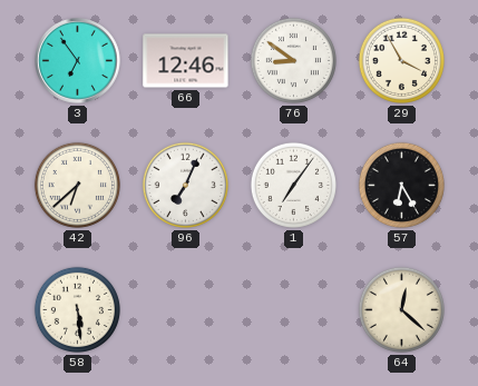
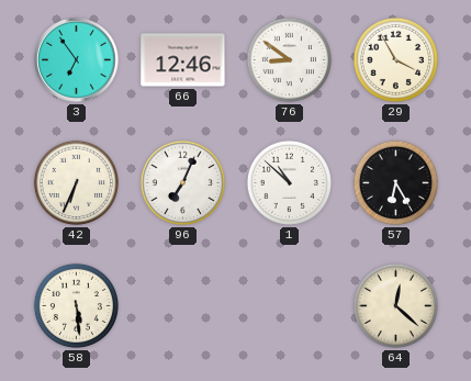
42: 6:38 -> 6:34
1: 7:06 -> 10:52
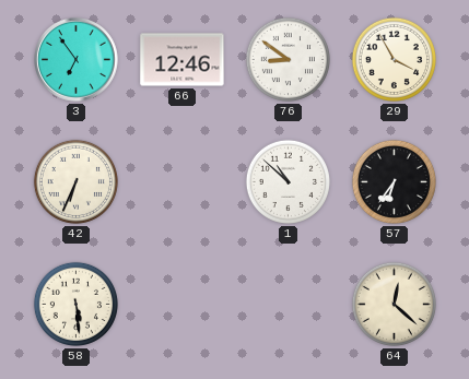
96: 7:04 -> none
57: 6:25 -> 6:36
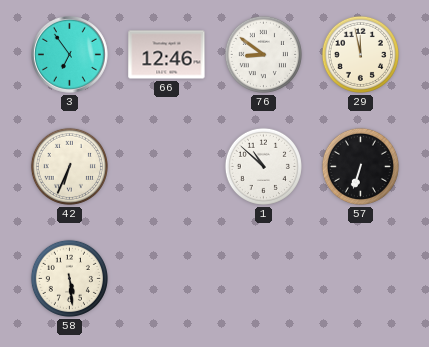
29: 3:55 -> 11:58
57: 6:36 -> 6:33
64: 12:22 -> none
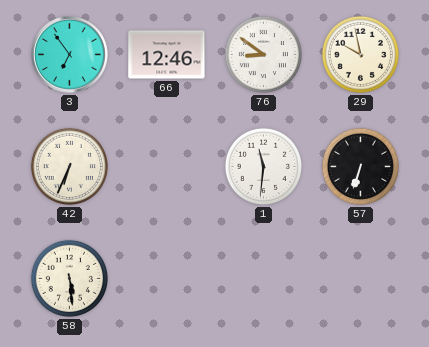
29: 11:58 -> 9:58
1: 10:52 -> 11:31
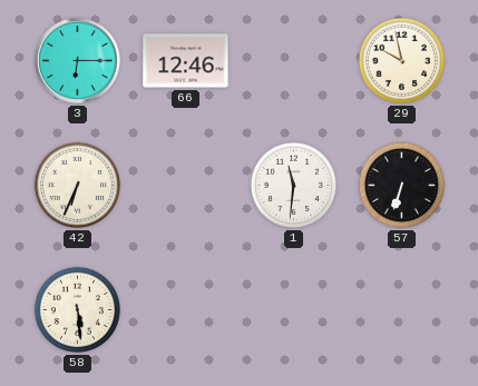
3: 6:54 -> 6:15
76: 8:51 -> none
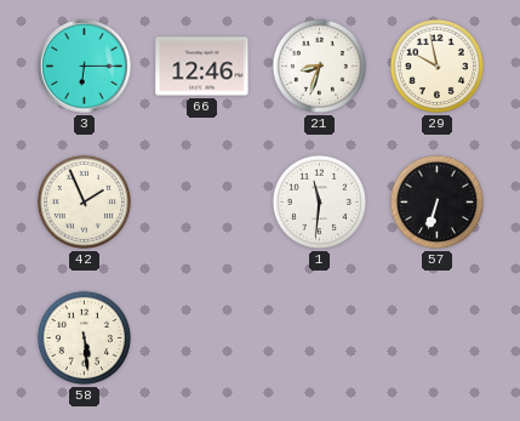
21: none -> 8:33
42: 6:34 -> 1:56
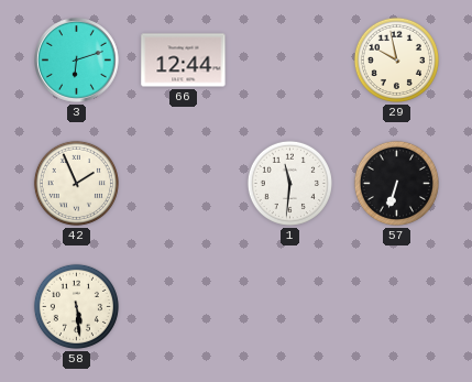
3: 6:15 -> 6:12
66: 12:46 -> 12:44
21: 8:33 -> none
